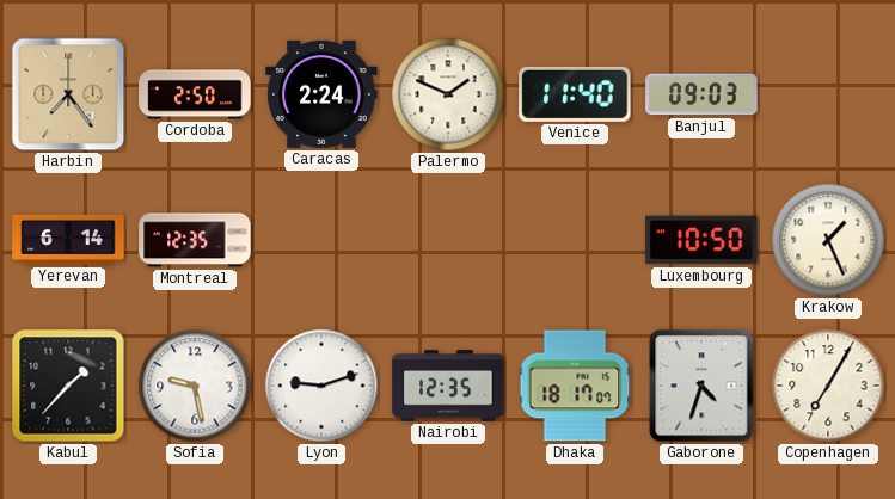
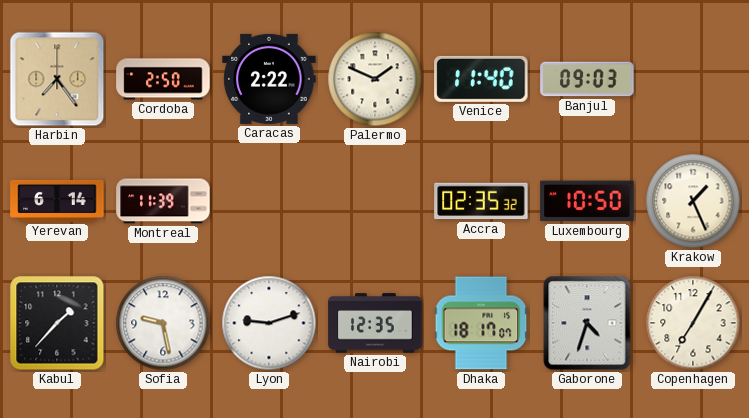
Caracas: 2:24 -> 2:22
Montreal: 12:35 -> 11:39
Accra: none -> 02:35
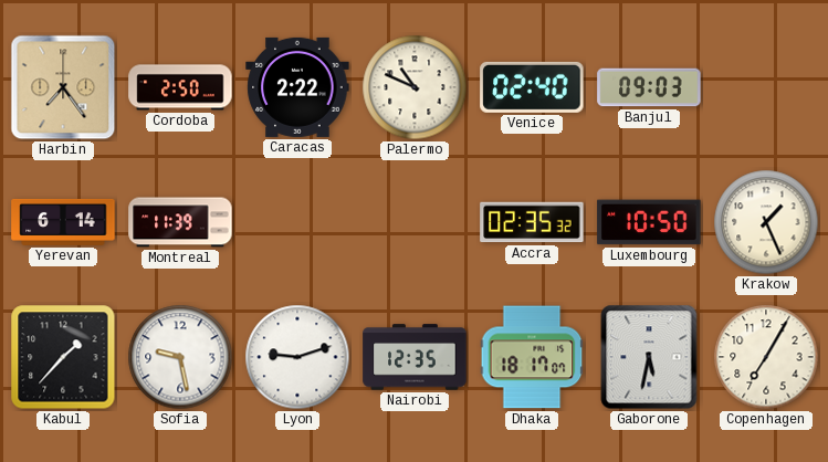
Palermo: 1:49 -> 10:49
Venice: 11:40 -> 02:40
Gaborone: 4:33 -> 5:32
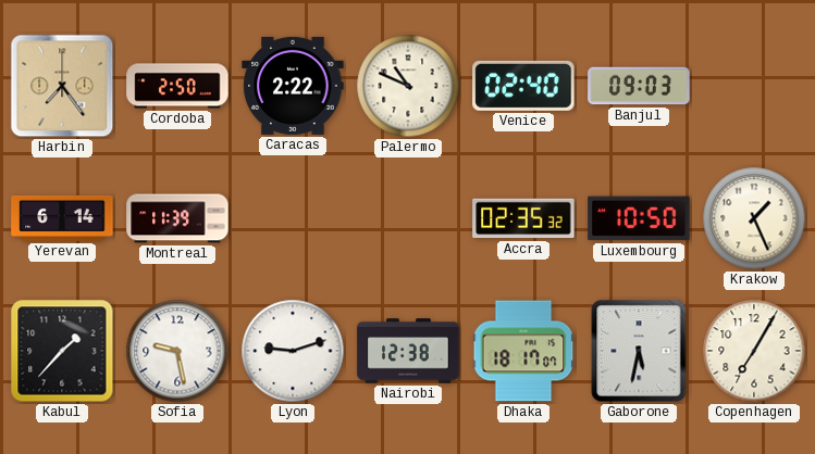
Nairobi: 12:35 -> 12:38
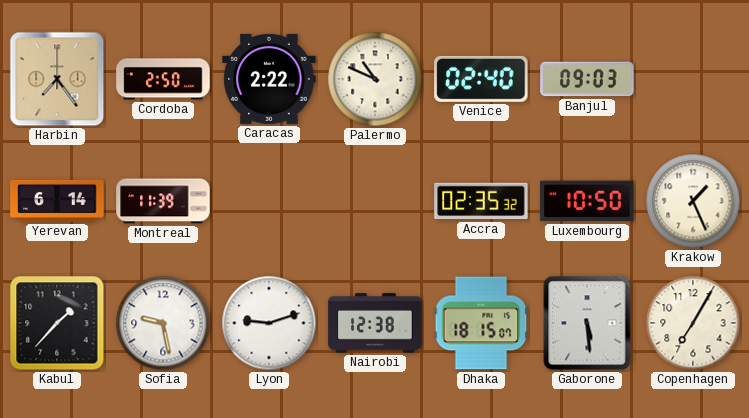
Dhaka: 18:17 -> 18:15
Gaborone: 5:32 -> 5:29
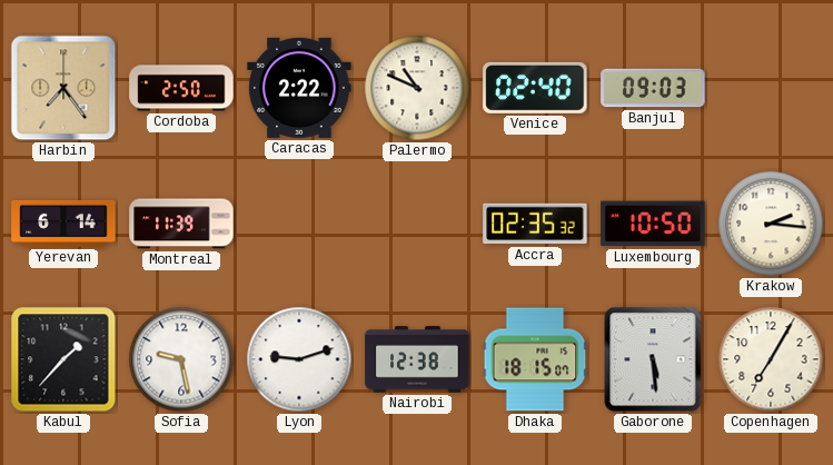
Krakow: 1:26 -> 2:16
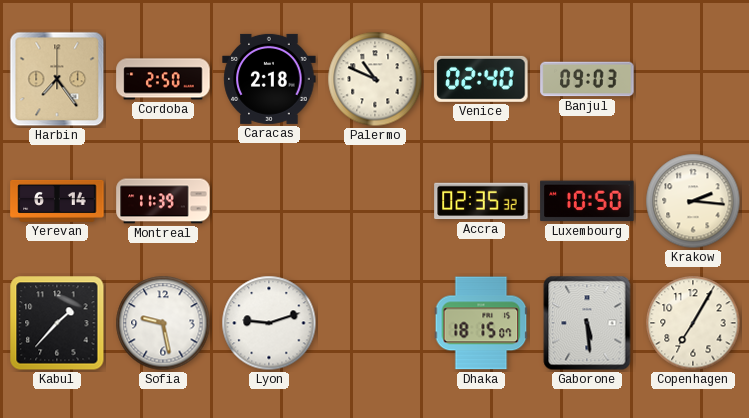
Caracas: 2:22 -> 2:18
Nairobi: 12:38 -> none
